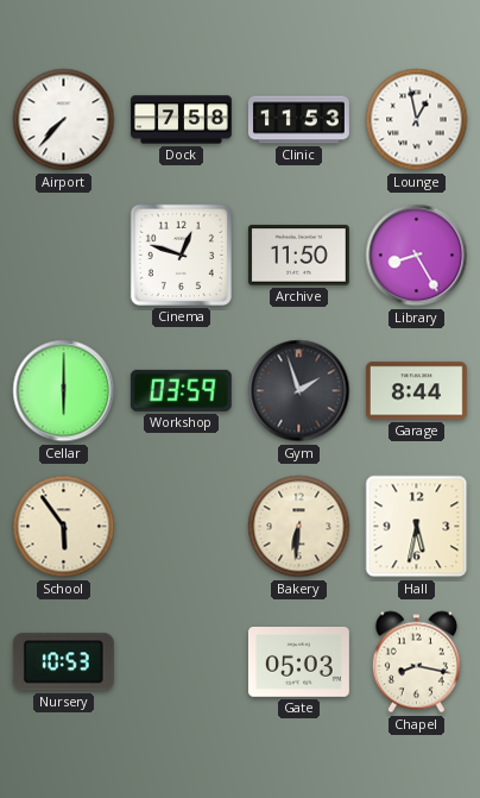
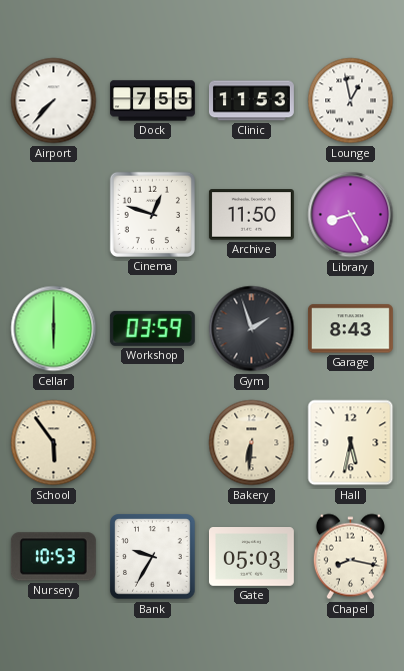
Dock: 7:58 -> 7:55
Garage: 8:44 -> 8:43
Bank: none -> 9:35
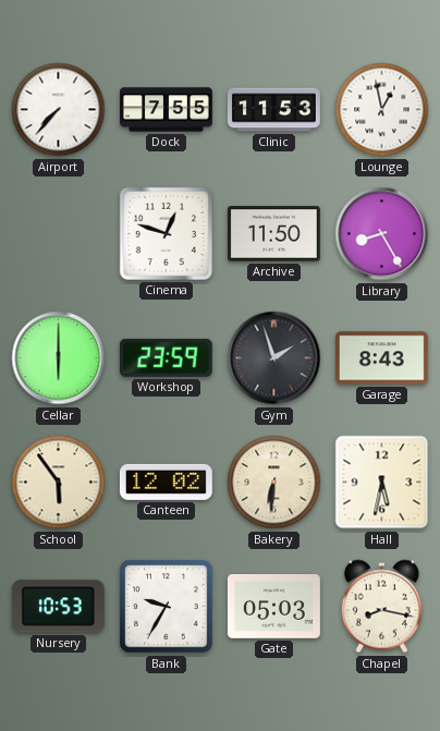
Workshop: 03:59 -> 23:59
Canteen: none -> 12:02
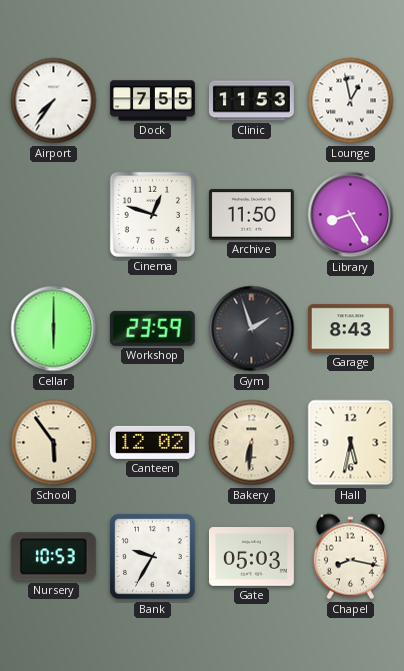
Airport: 7:37 -> 7:36
